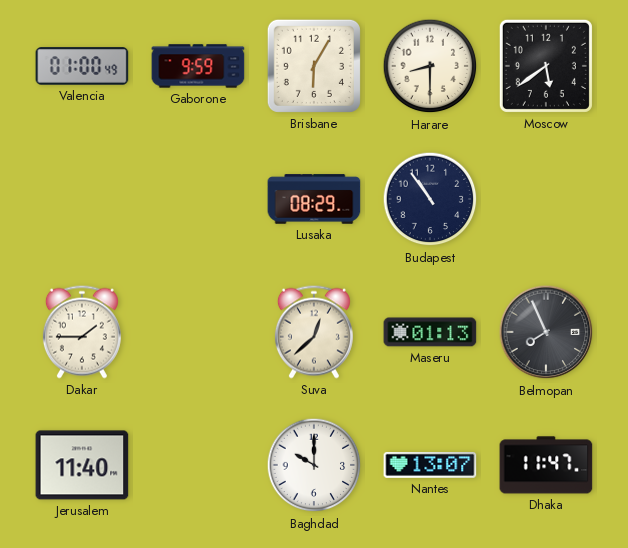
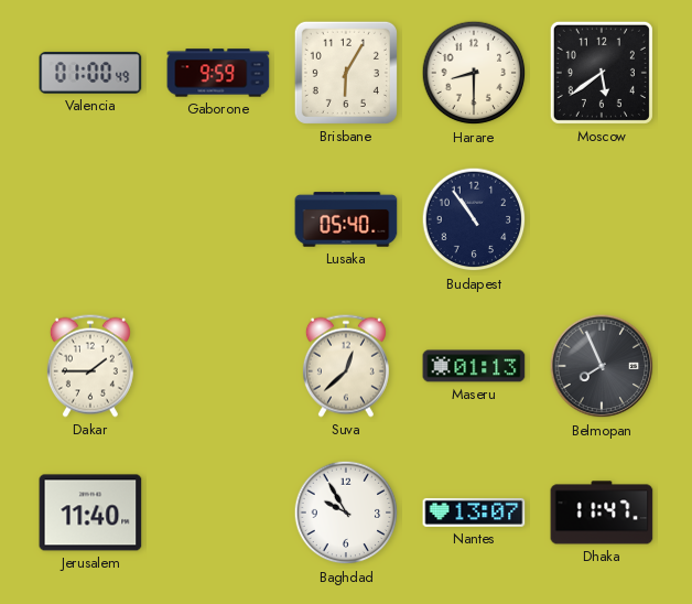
Lusaka: 08:29 -> 05:40
Baghdad: 10:00 -> 9:55
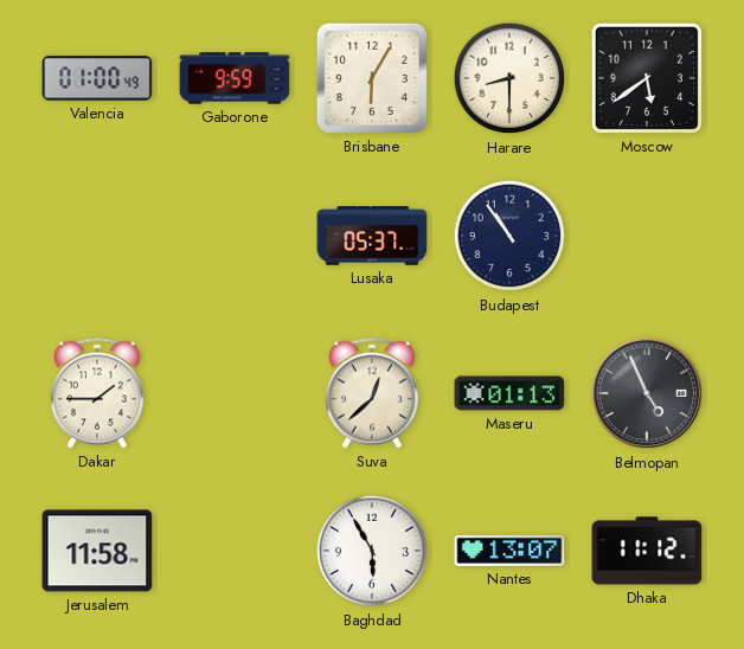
Lusaka: 05:40 -> 05:37
Belmopan: 7:56 -> 4:56
Jerusalem: 11:40 -> 11:58
Baghdad: 9:55 -> 5:55
Dhaka: 11:47 -> 11:12
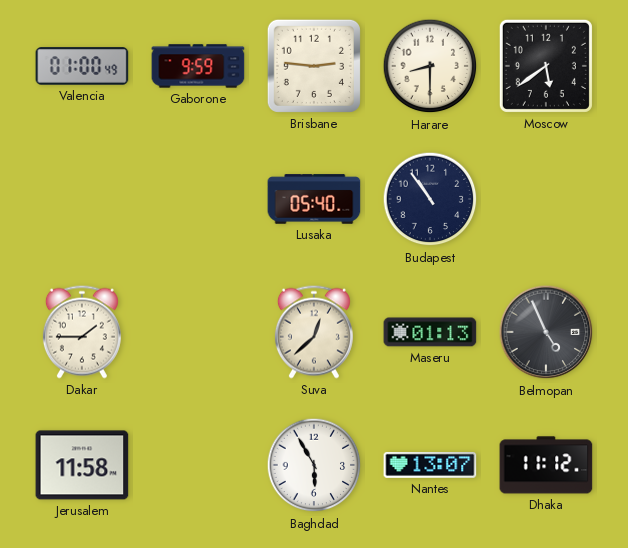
Brisbane: 6:05 -> 2:46
Lusaka: 05:37 -> 05:40
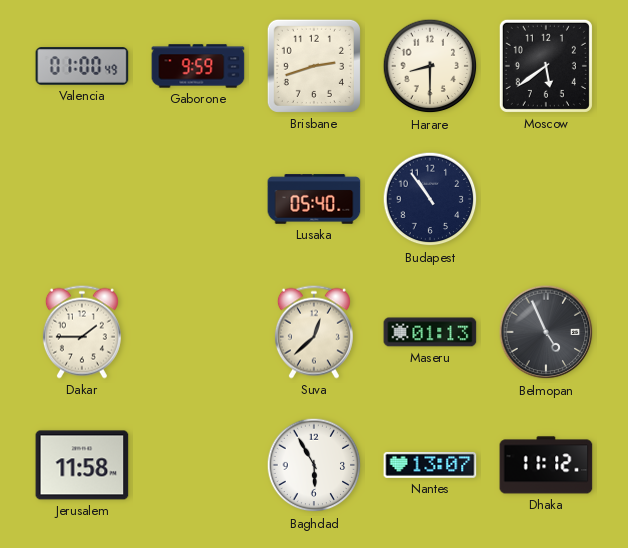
Brisbane: 2:46 -> 2:42
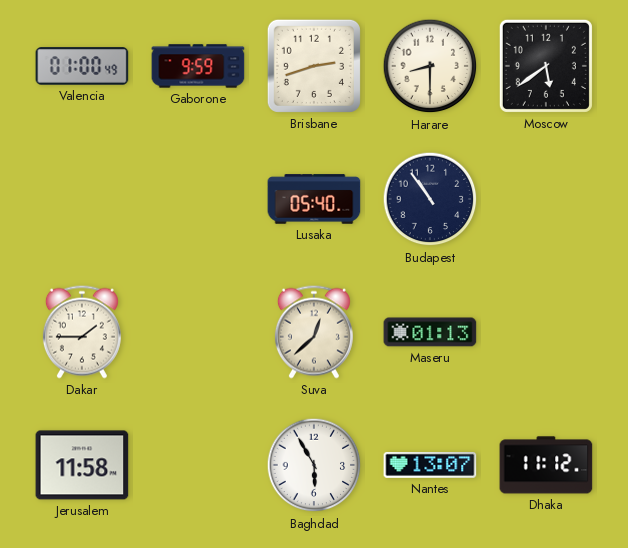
Belmopan: 4:56 -> none
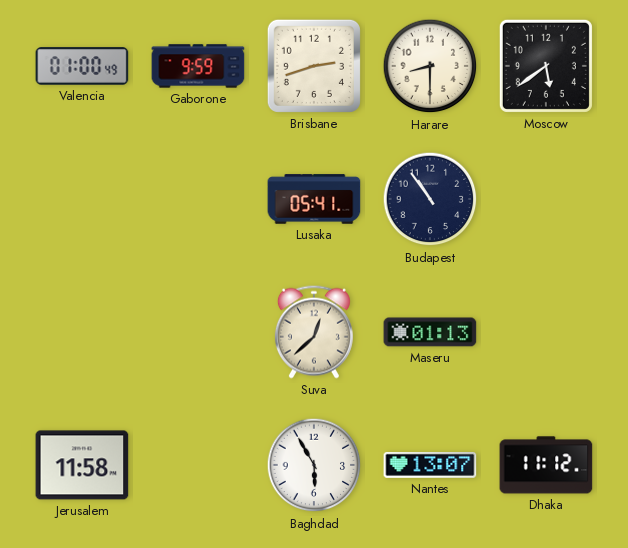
Lusaka: 05:40 -> 05:41
Dakar: 1:45 -> none
